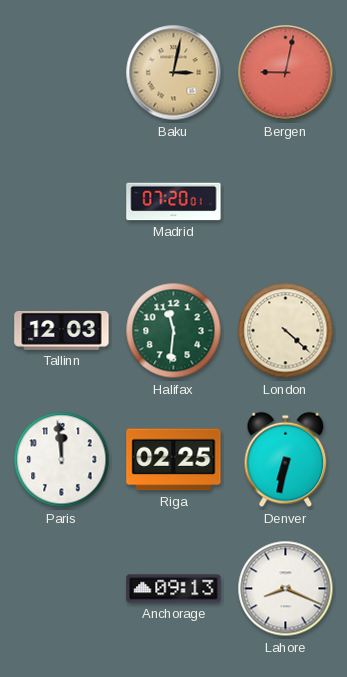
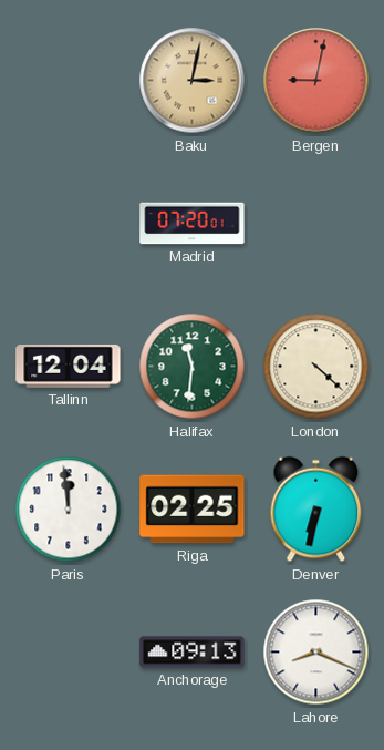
Tallinn: 12:03 -> 12:04
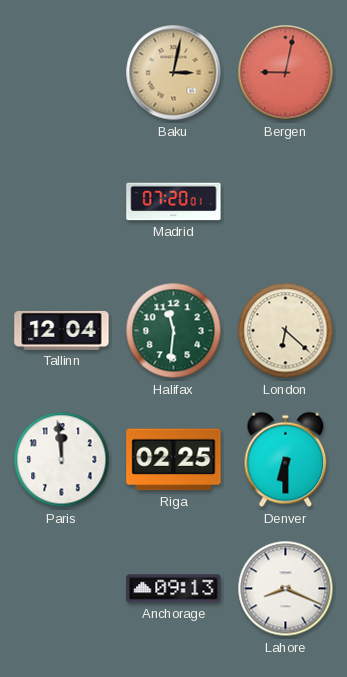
London: 4:22 -> 6:22
Denver: 6:32 -> 6:30
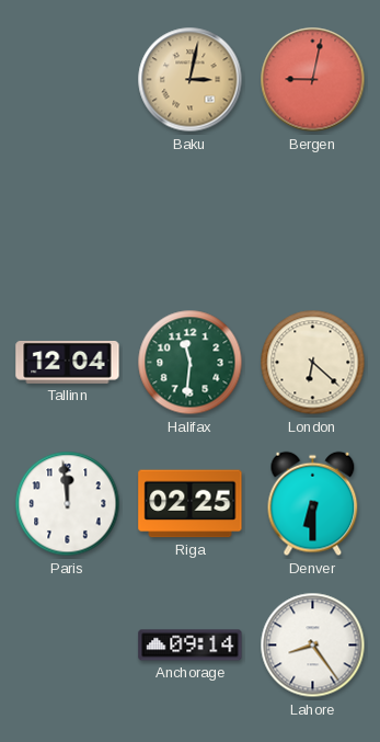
Madrid: 07:20 -> none
Anchorage: 09:13 -> 09:14
Lahore: 8:19 -> 8:24
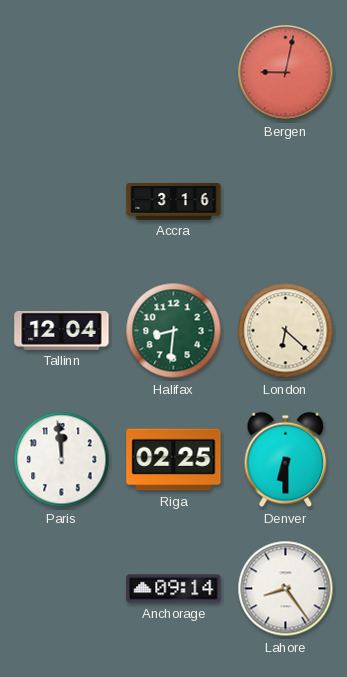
Baku: 3:02 -> none
Accra: none -> 3:16
Halifax: 11:31 -> 8:31
